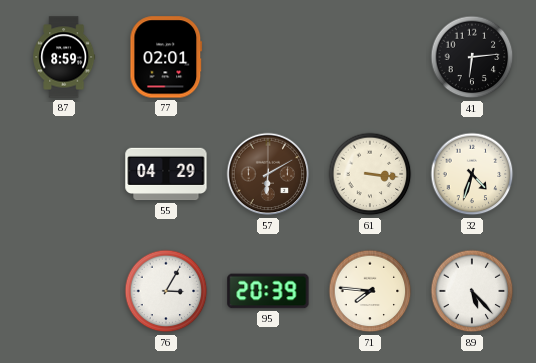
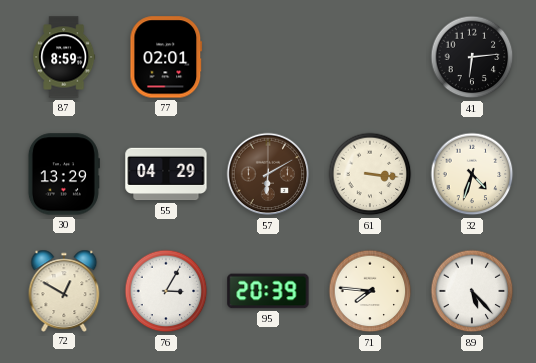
30: none -> 13:29
72: none -> 12:50
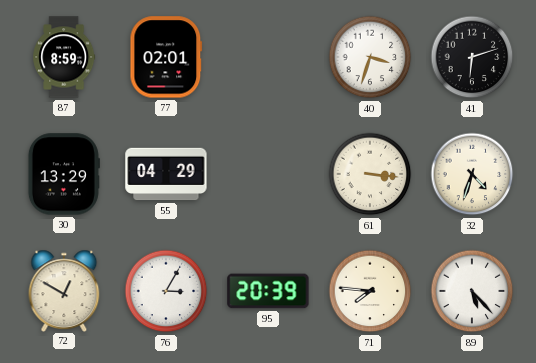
40: none -> 3:33
41: 6:14 -> 6:12
57: 6:10 -> none
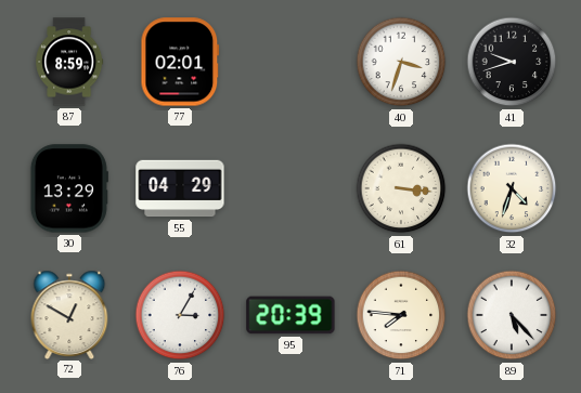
41: 6:12 -> 9:42
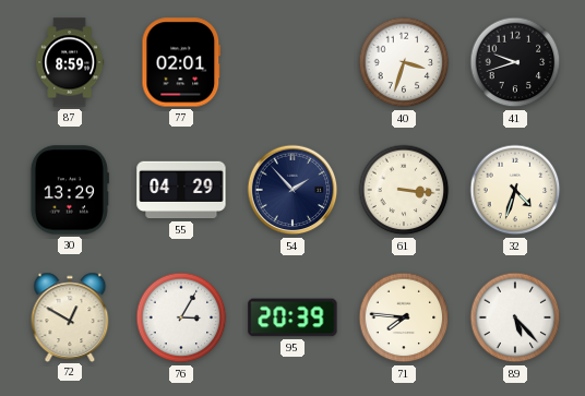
54: none -> 1:53
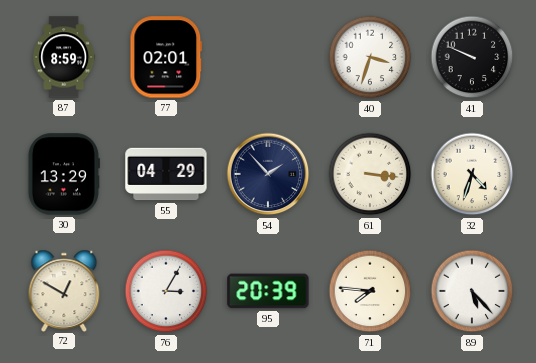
41: 9:42 -> 9:49
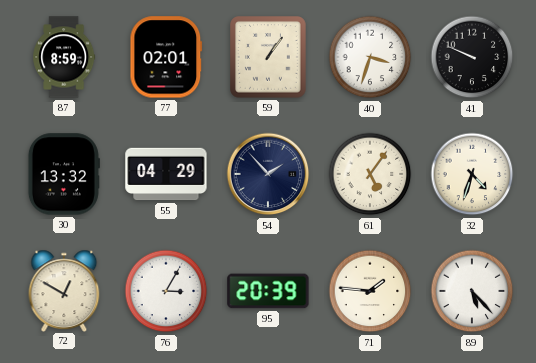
59: none -> 1:06
30: 13:29 -> 13:32
61: 3:16 -> 5:06
71: 7:46 -> 1:46
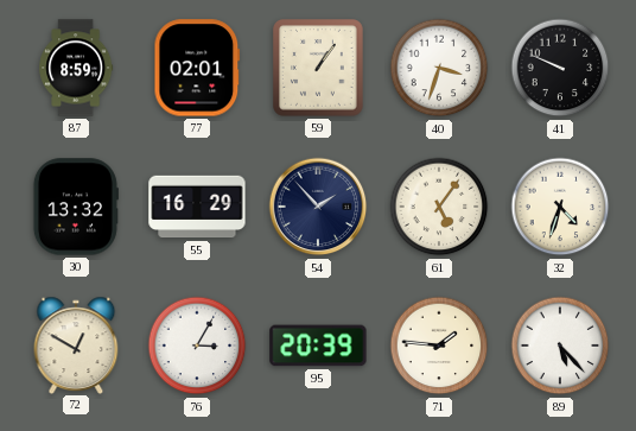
55: 04:29 -> 16:29
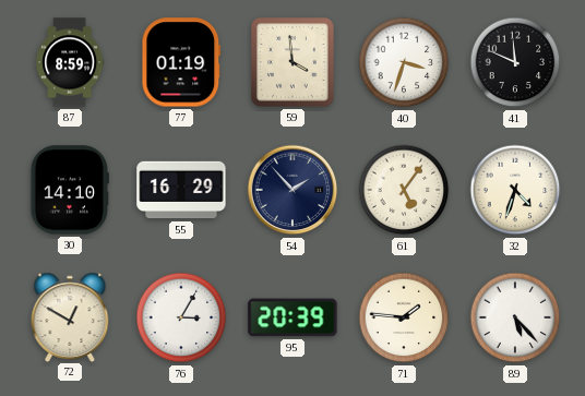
77: 02:01 -> 01:19
59: 1:06 -> 3:59
41: 9:49 -> 11:49
30: 13:32 -> 14:10
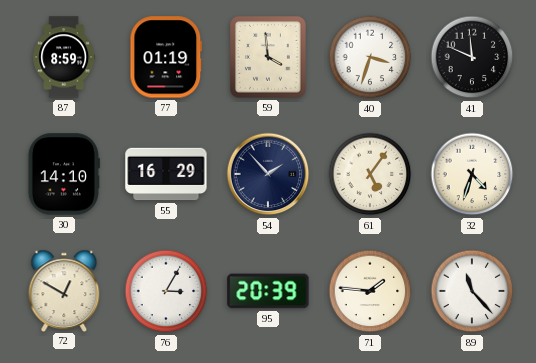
89: 5:23 -> 11:23
